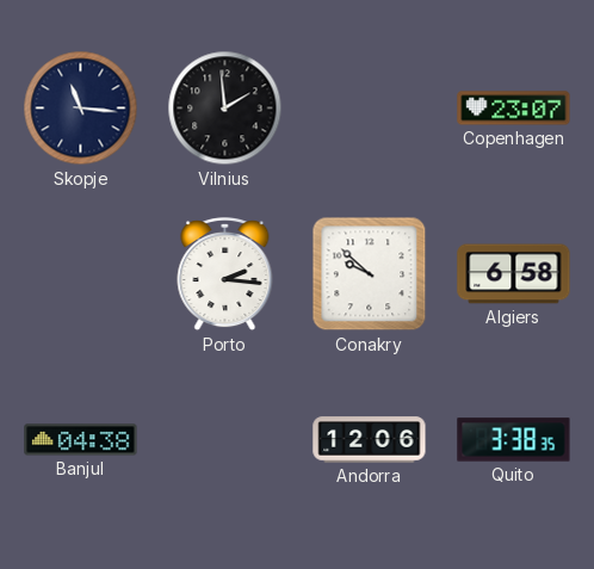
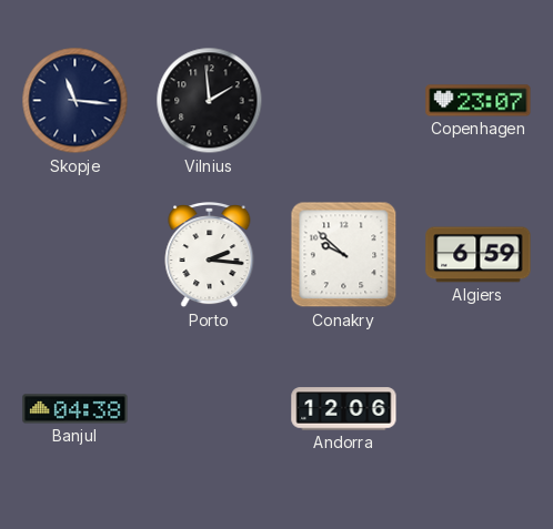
Algiers: 6:58 -> 6:59
Quito: 3:38 -> none
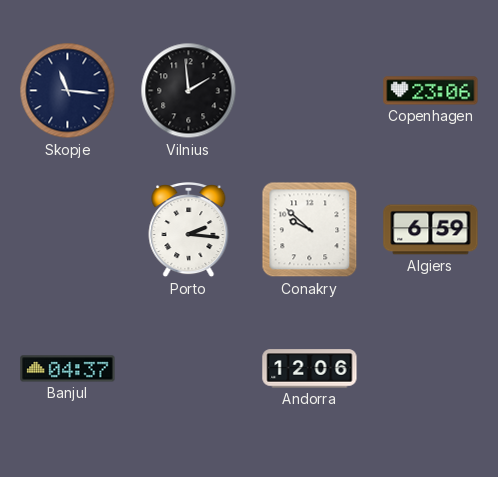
Copenhagen: 23:07 -> 23:06
Banjul: 04:38 -> 04:37
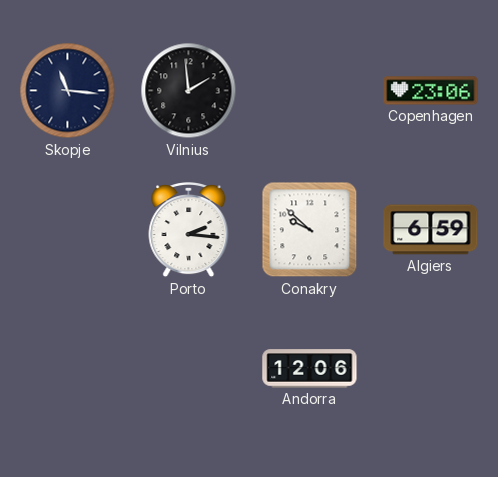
Banjul: 04:37 -> none
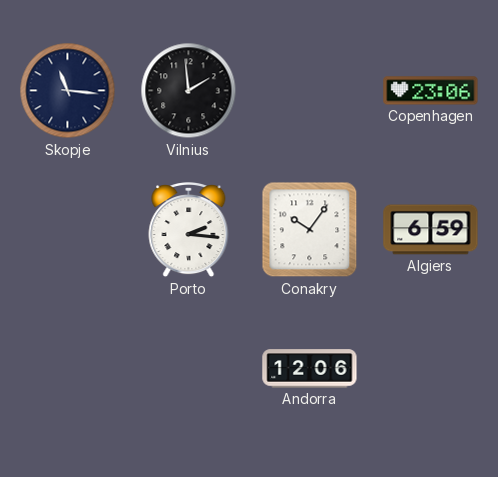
Conakry: 9:52 -> 10:06
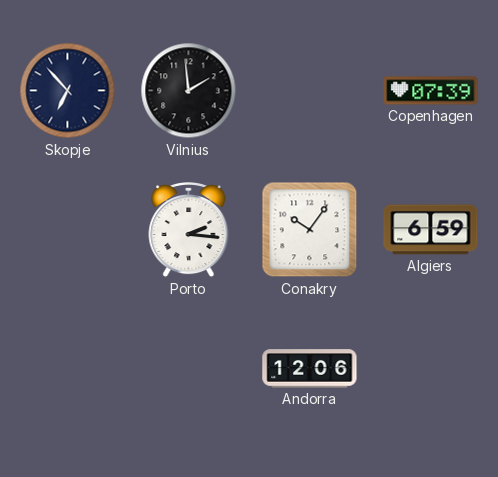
Skopje: 11:16 -> 6:53
Copenhagen: 23:06 -> 07:39
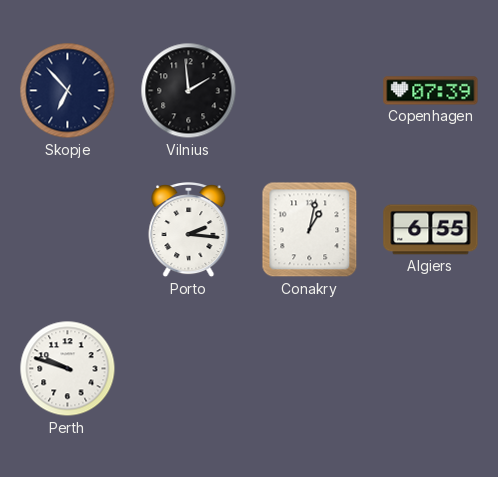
Conakry: 10:06 -> 1:02
Algiers: 6:59 -> 6:55
Perth: none -> 9:48
Andorra: 12:06 -> none
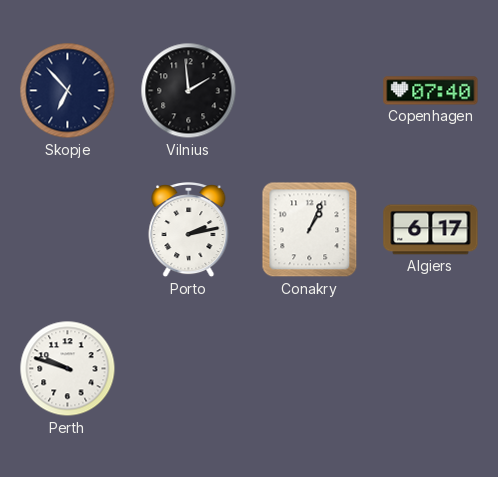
Copenhagen: 07:39 -> 07:40
Porto: 2:16 -> 2:13
Conakry: 1:02 -> 1:04
Algiers: 6:55 -> 6:17
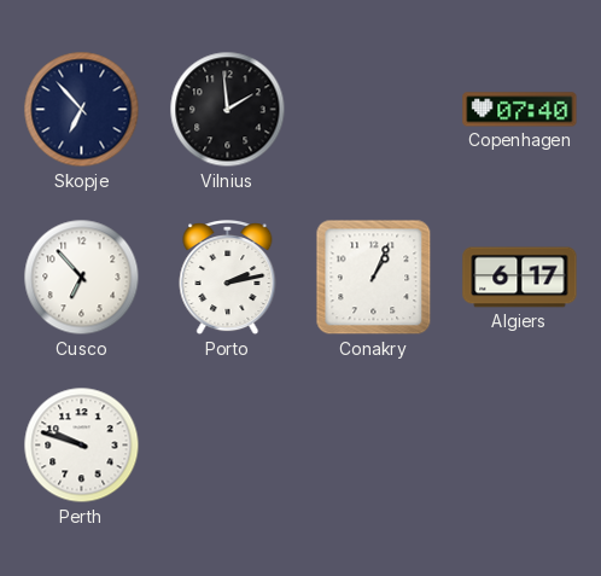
Cusco: none -> 6:53
